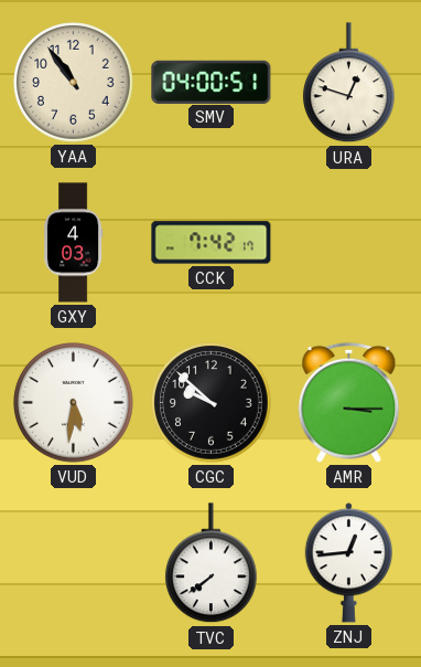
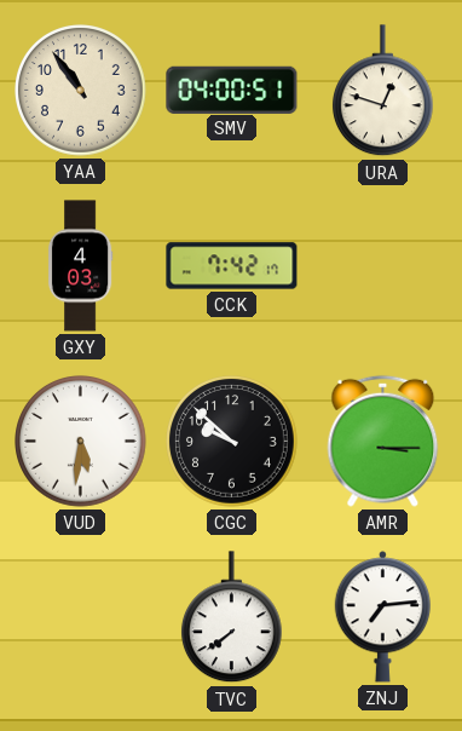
ZNJ: 12:44 -> 7:14
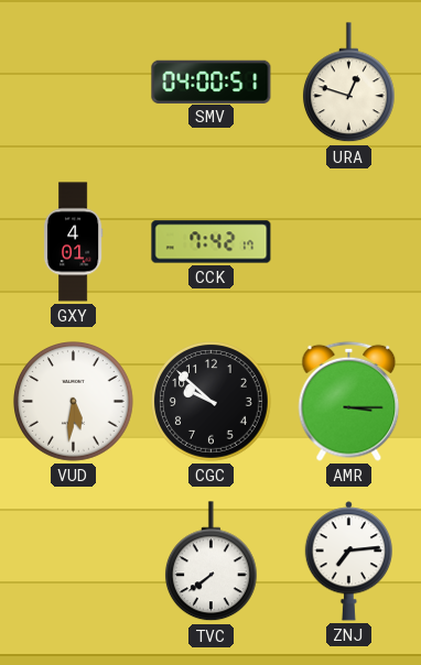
YAA: 10:54 -> none
GXY: 4:03 -> 4:01
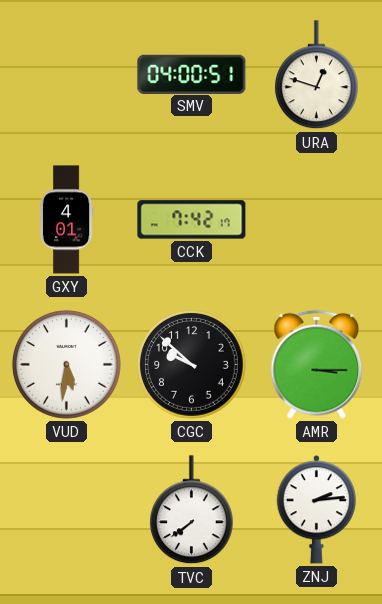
ZNJ: 7:14 -> 2:14
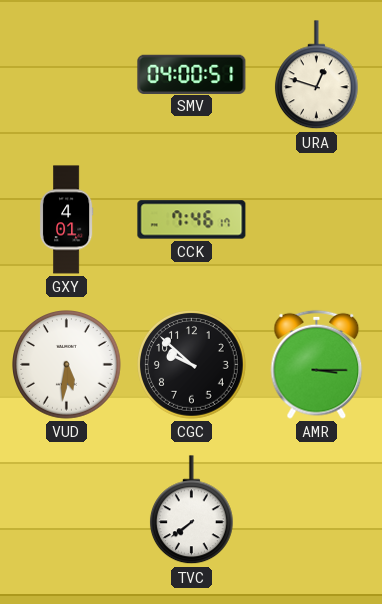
CCK: 7:42 -> 7:46
ZNJ: 2:14 -> none
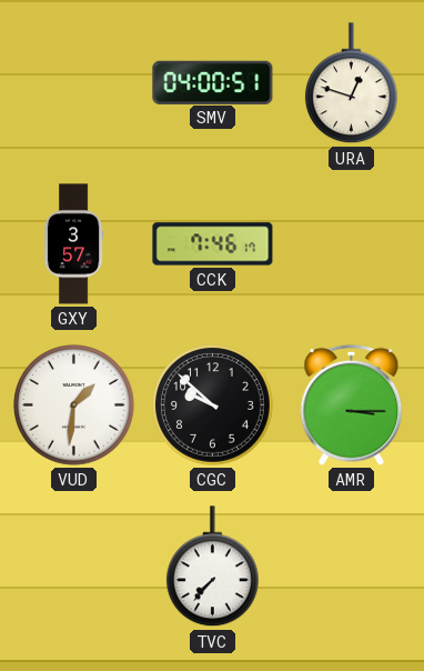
GXY: 4:01 -> 3:57
VUD: 5:31 -> 1:31
TVC: 7:39 -> 7:37
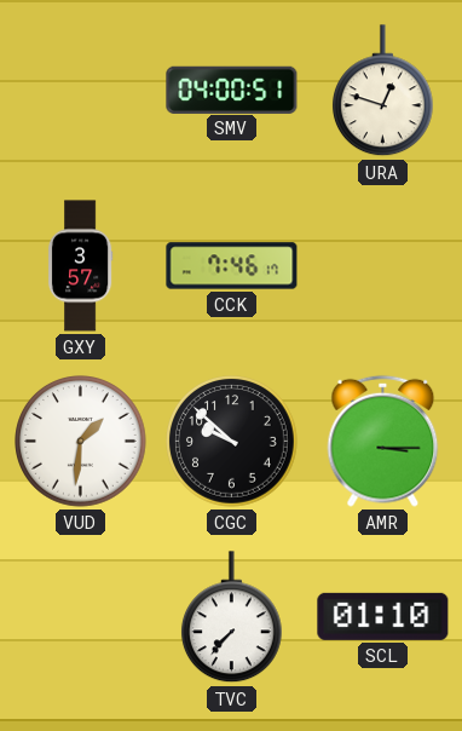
SCL: none -> 01:10
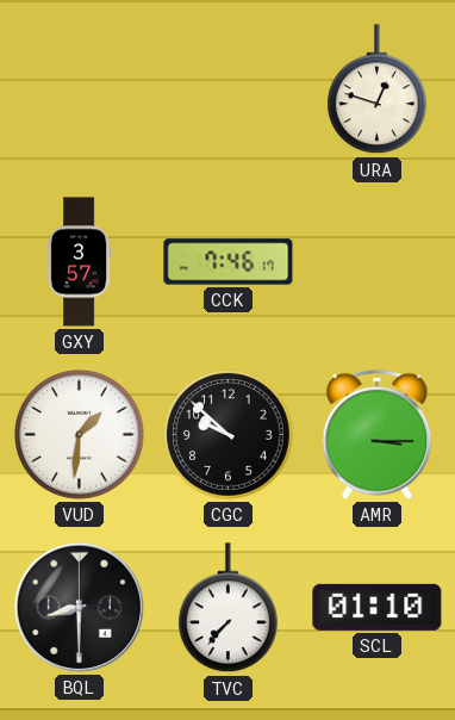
SMV: 04:00 -> none
BQL: none -> 8:30
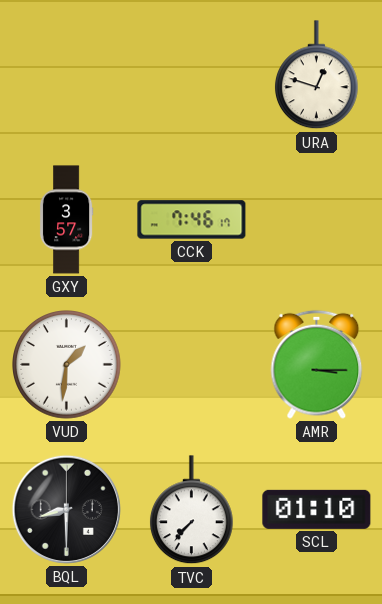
CGC: 9:52 -> none
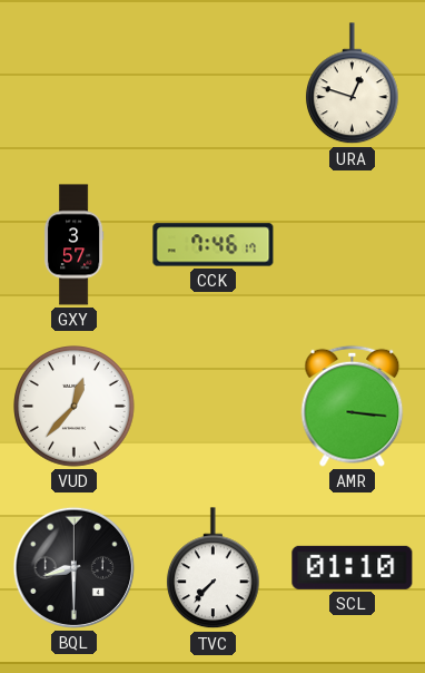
VUD: 1:31 -> 12:37
AMR: 3:15 -> 3:16
